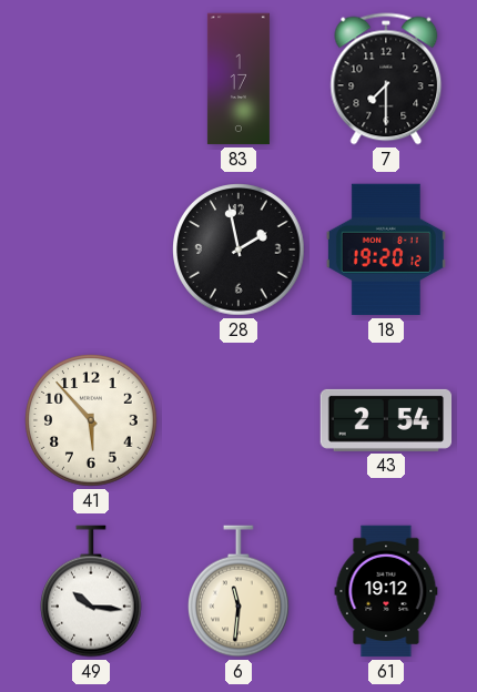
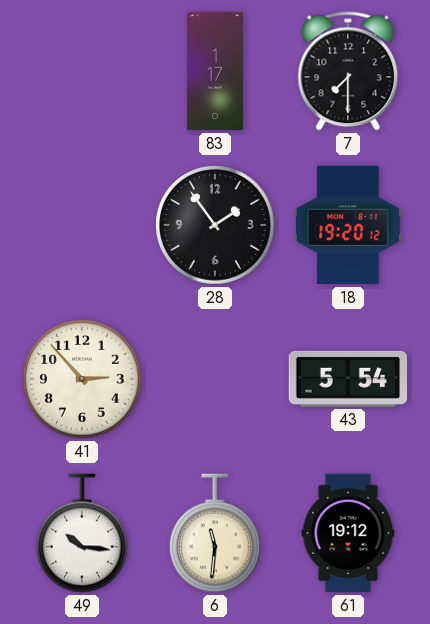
28: 1:58 -> 1:54
41: 5:53 -> 2:53
43: 2:54 -> 5:54
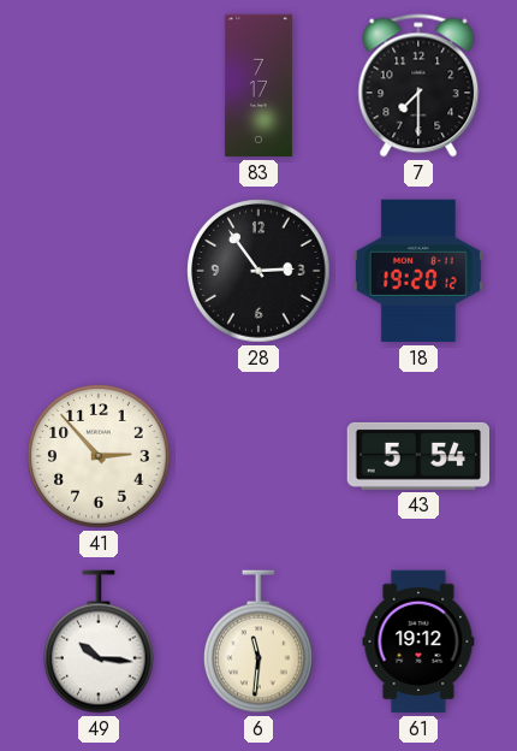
83: 1:17 -> 7:17
28: 1:54 -> 2:54
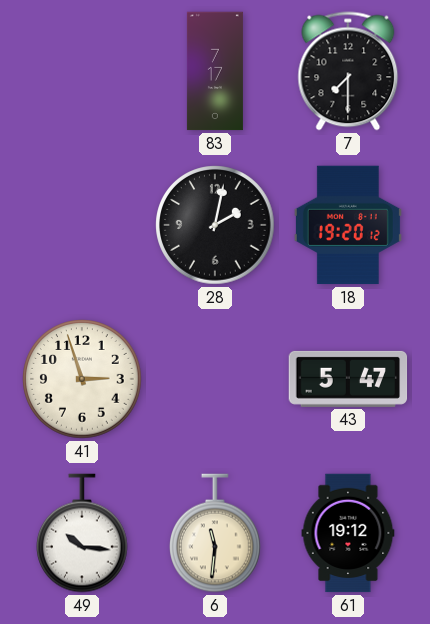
28: 2:54 -> 2:02
41: 2:53 -> 2:57
43: 5:54 -> 5:47
